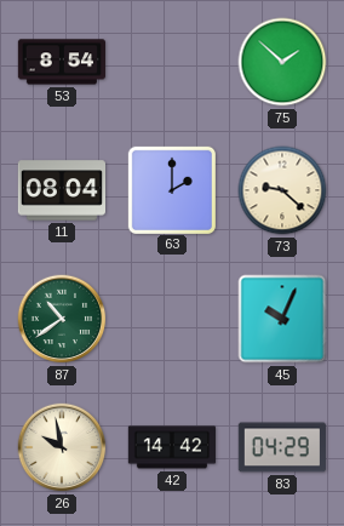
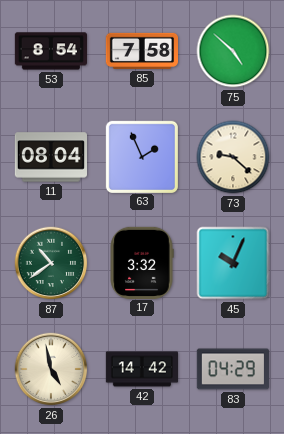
85: none -> 7:58
75: 1:52 -> 4:52
63: 2:00 -> 1:56
17: none -> 3:32
26: 9:58 -> 4:58
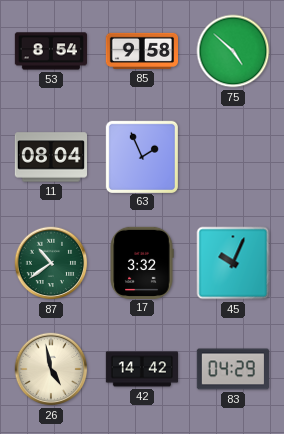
85: 7:58 -> 9:58
73: 9:22 -> none
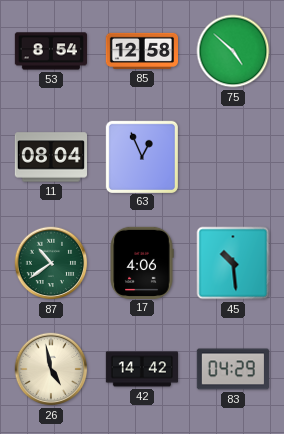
85: 9:58 -> 12:58
63: 1:56 -> 12:56
17: 3:32 -> 4:06
45: 10:04 -> 10:29
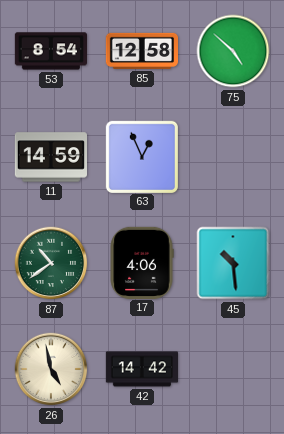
11: 08:04 -> 14:59
83: 04:29 -> none
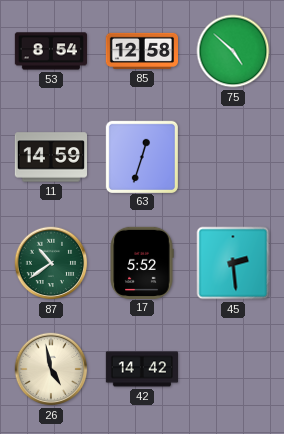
63: 12:56 -> 12:33
17: 4:06 -> 5:52
45: 10:29 -> 2:29
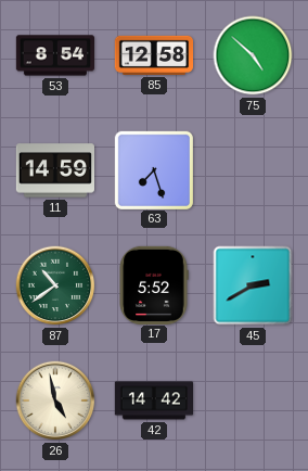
63: 12:33 -> 7:27
45: 2:29 -> 2:40
